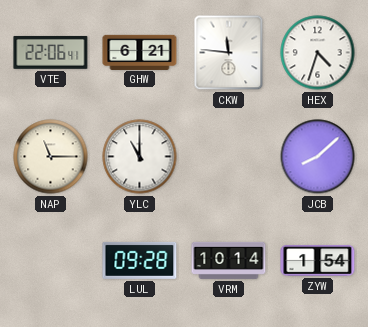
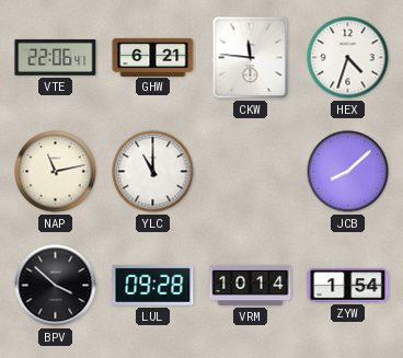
NAP: 11:15 -> 11:13
BPV: none -> 3:52
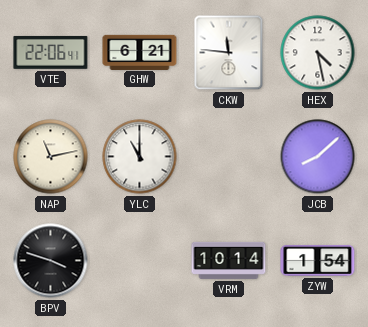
HEX: 4:33 -> 4:28
BPV: 3:52 -> 3:48
LUL: 09:28 -> none
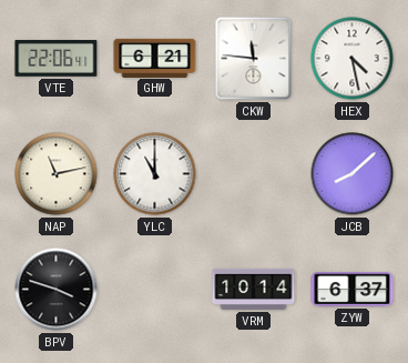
ZYW: 1:54 -> 6:37
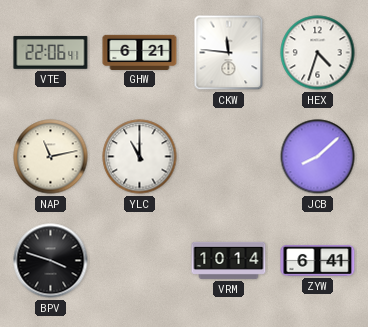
HEX: 4:28 -> 4:33
ZYW: 6:37 -> 6:41
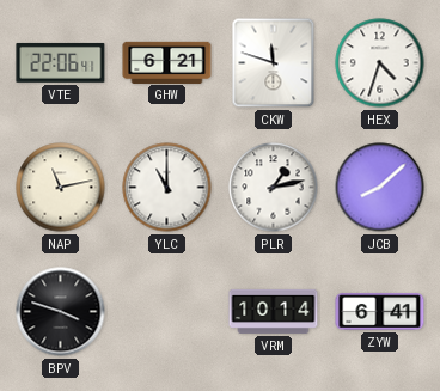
CKW: 11:46 -> 11:48
PLR: none -> 1:13
